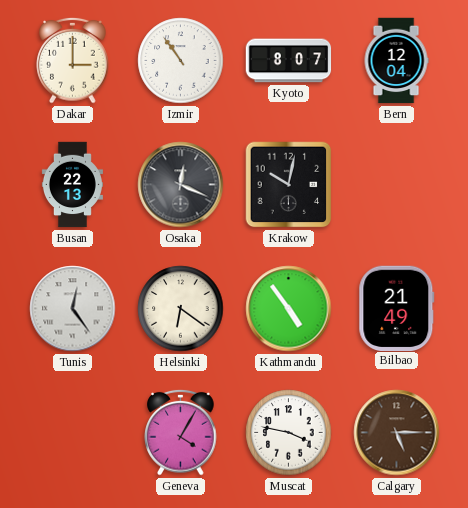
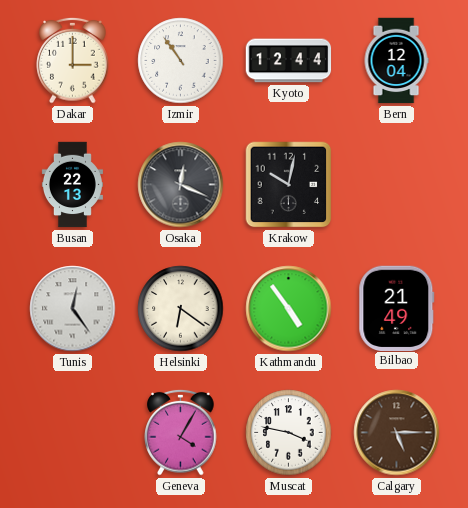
Kyoto: 8:07 -> 12:44
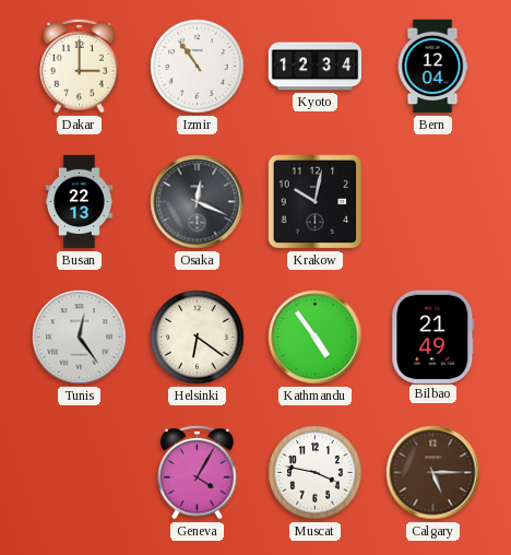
Kyoto: 12:44 -> 12:34
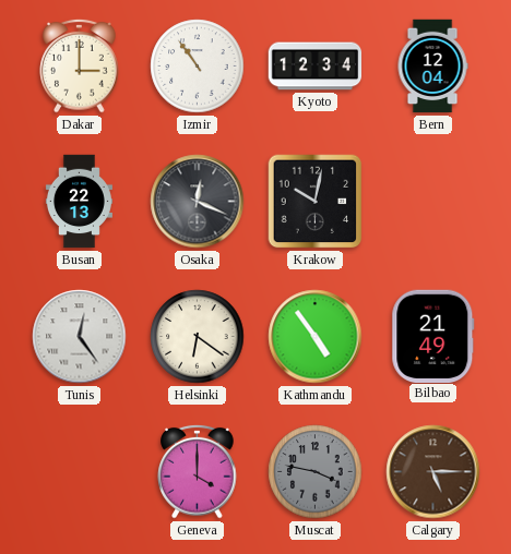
Geneva: 4:05 -> 4:00
Muscat dial: white -> grey
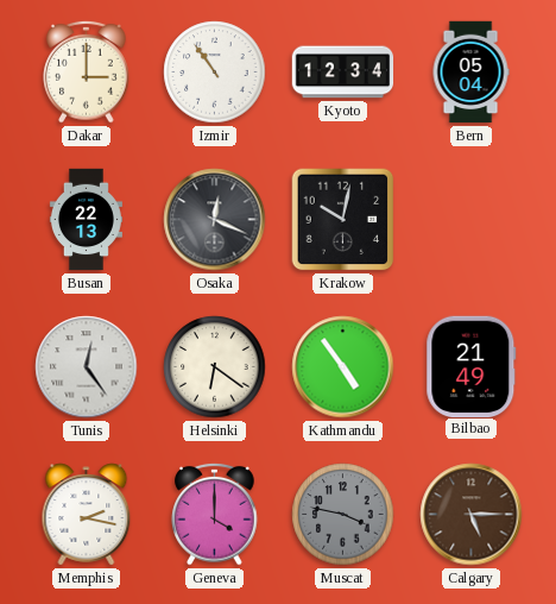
Bern: 12:04 -> 05:04
Memphis: none -> 2:17
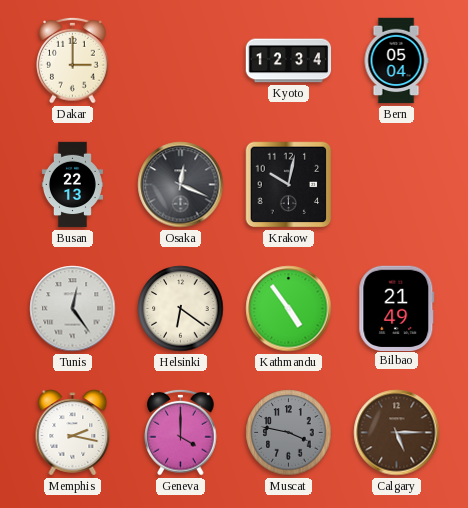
Izmir: 10:54 -> none
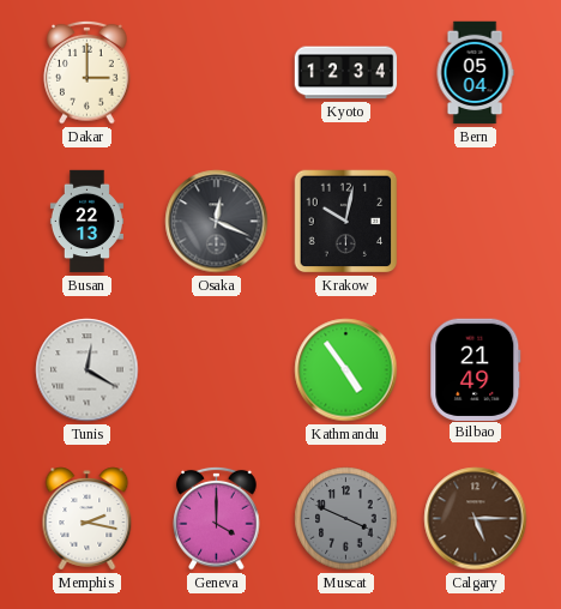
Tunis: 12:24 -> 12:20
Helsinki: 6:21 -> none
Muscat: 3:47 -> 3:49
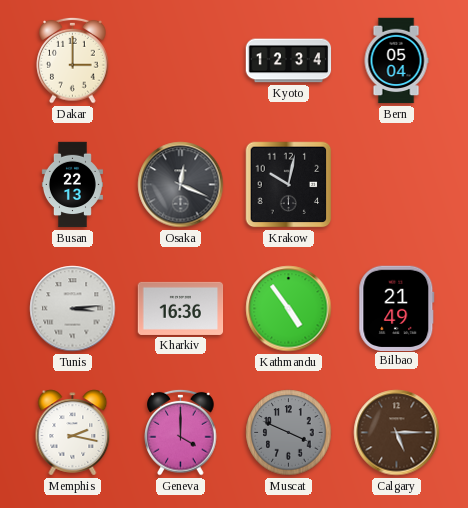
Tunis: 12:20 -> 3:14
Kharkiv: none -> 16:36
